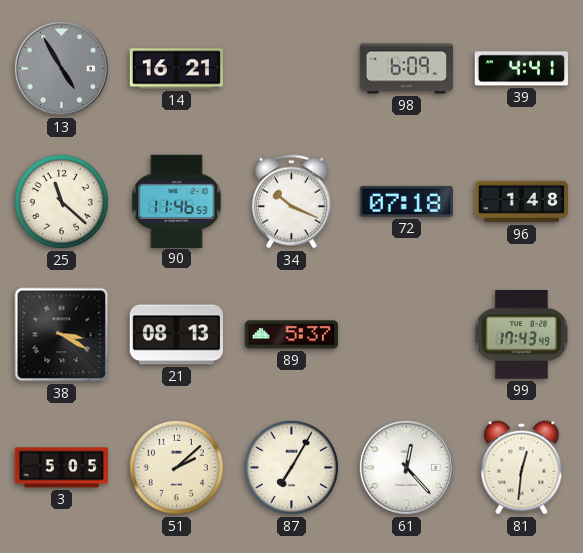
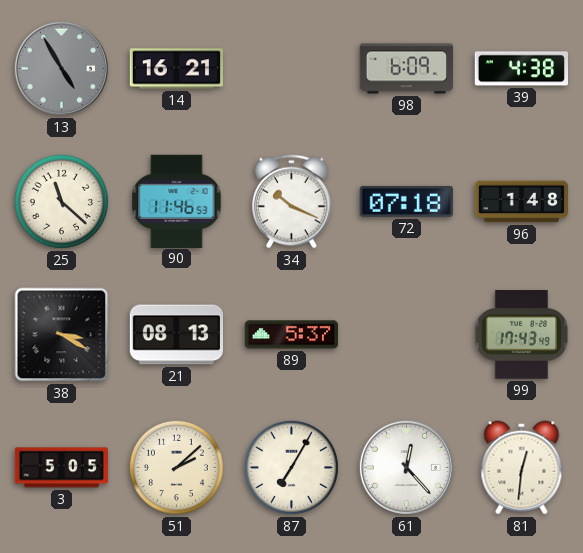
39: 4:41 -> 4:38
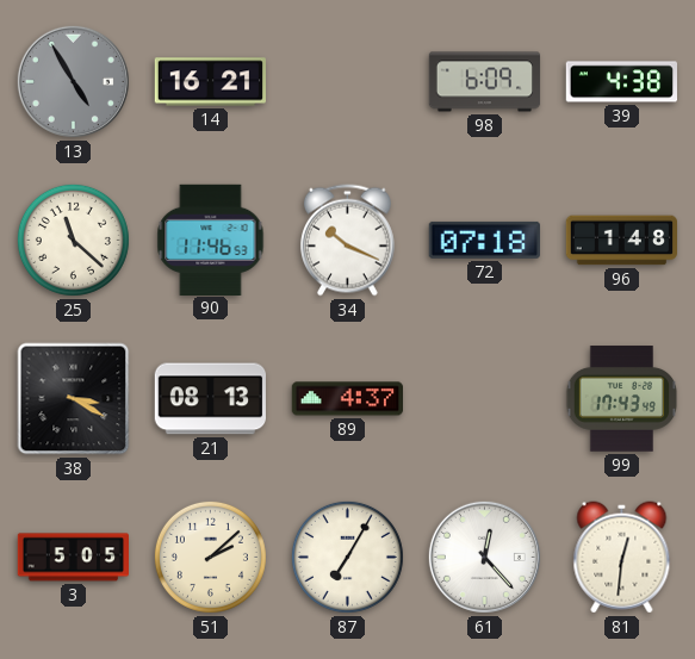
89: 5:37 -> 4:37
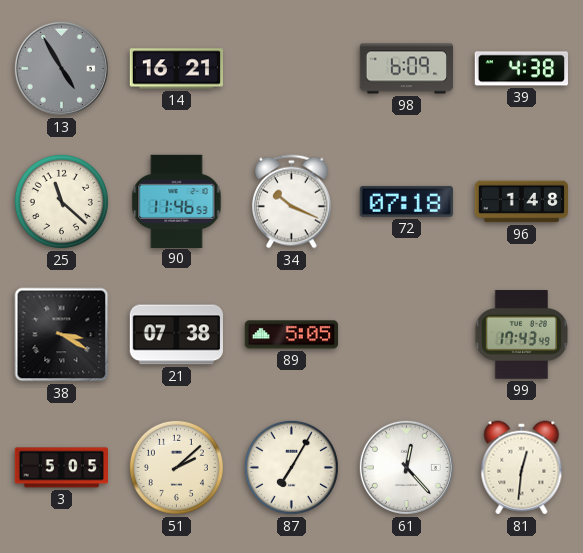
21: 08:13 -> 07:38
89: 4:37 -> 5:05
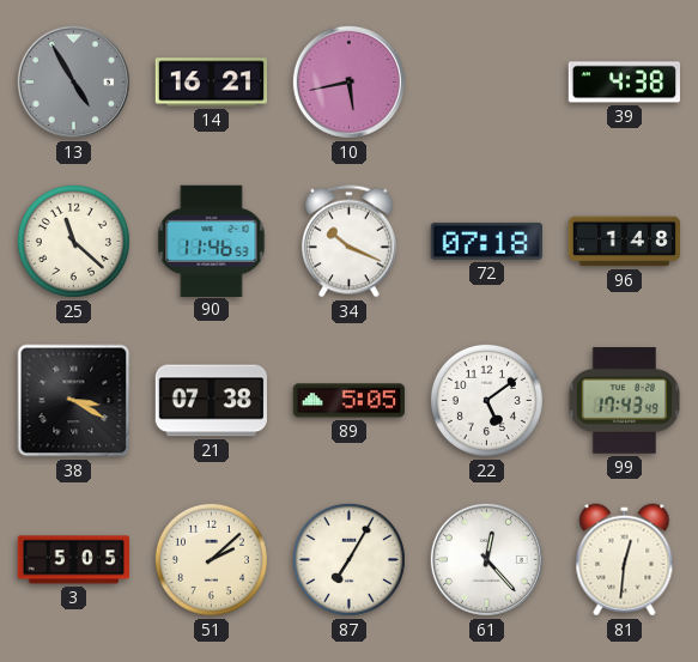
10: none -> 5:43
98: 6:09 -> none
22: none -> 5:09
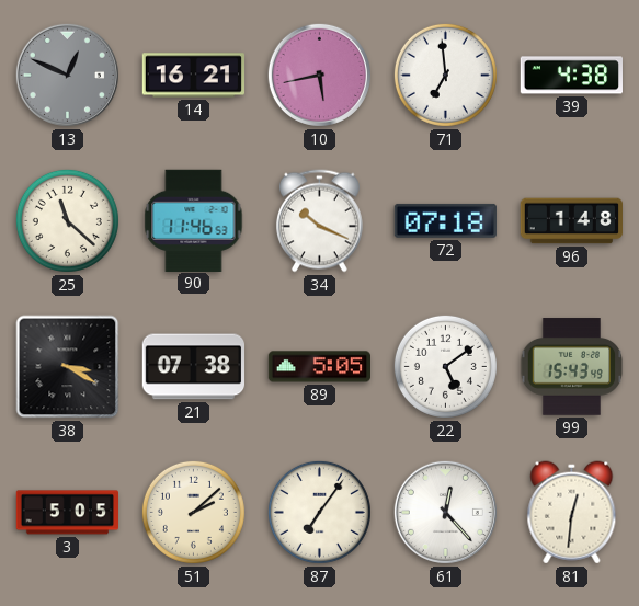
13: 4:55 -> 12:49
71: none -> 6:59
99: 17:43 -> 15:43
87: 7:05 -> 7:06
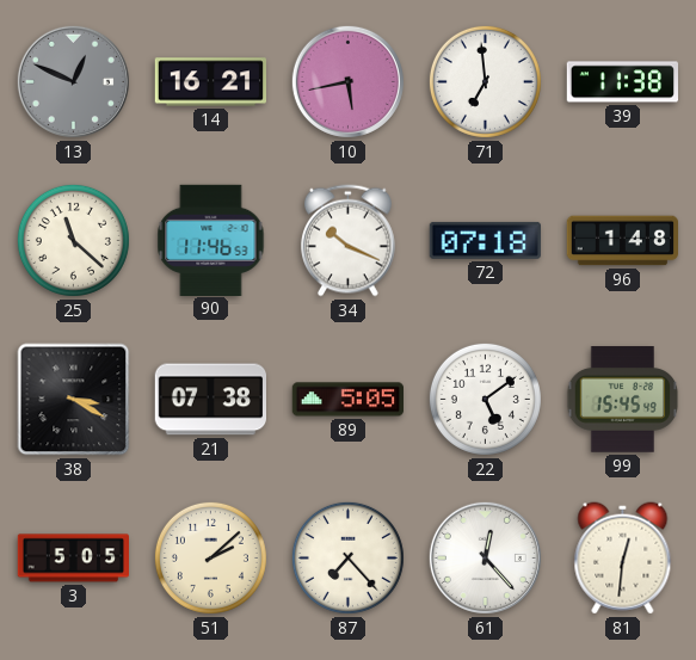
39: 4:38 -> 11:38
99: 15:43 -> 15:45
87: 7:06 -> 7:23
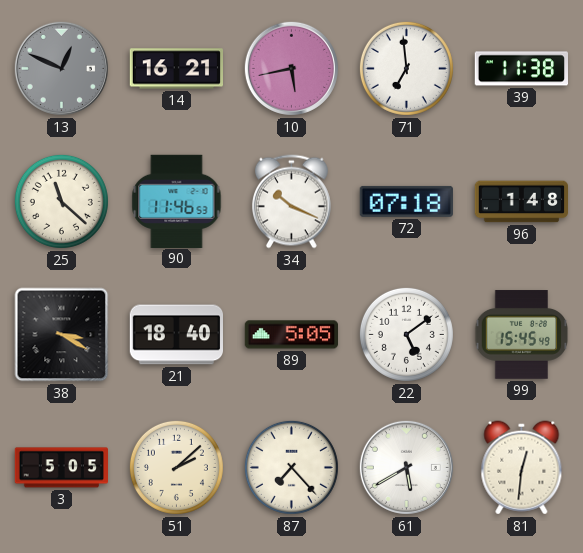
21: 07:38 -> 18:40
61: 12:23 -> 5:40
